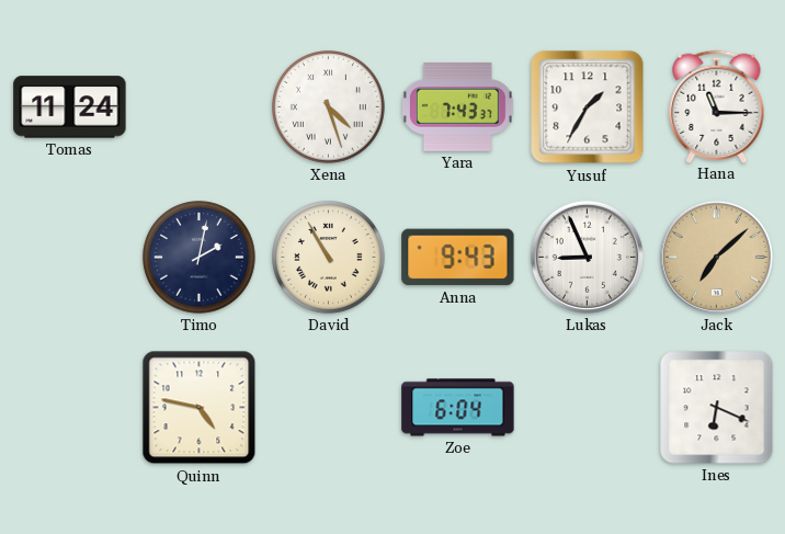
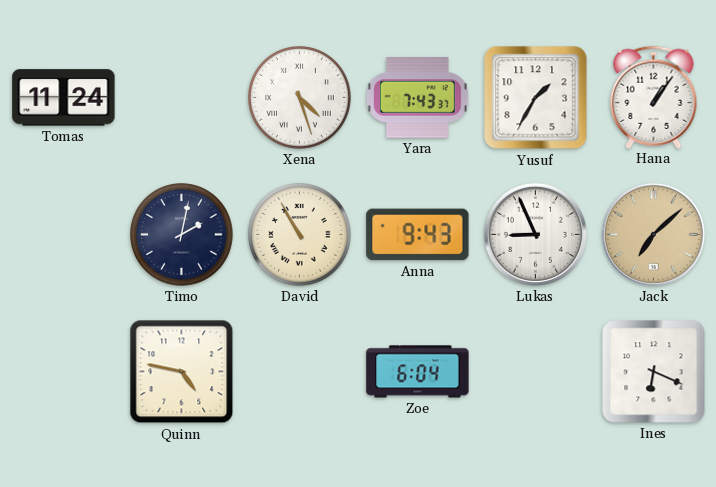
Hana: 11:15 -> 1:06
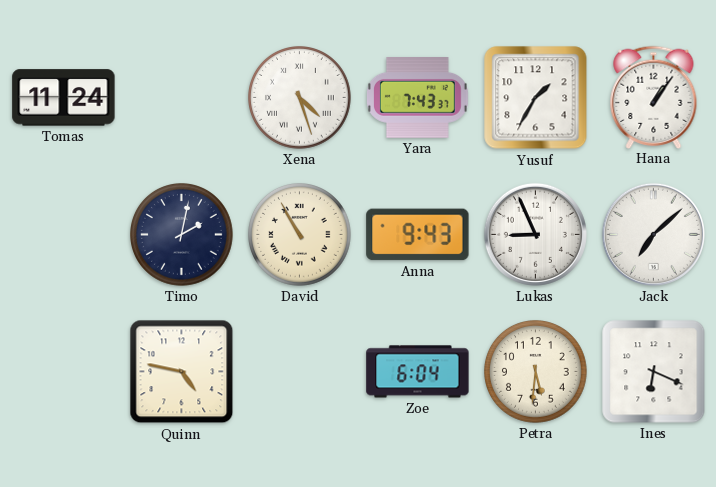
Jack dial: champagne -> white
Petra: none -> 5:31
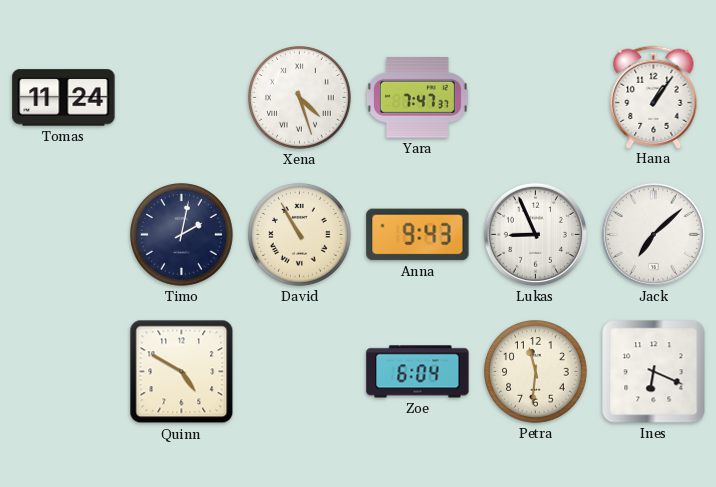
Yara: 7:43 -> 7:47
Yusuf: 1:35 -> none
Quinn: 4:47 -> 4:50
Petra: 5:31 -> 11:31
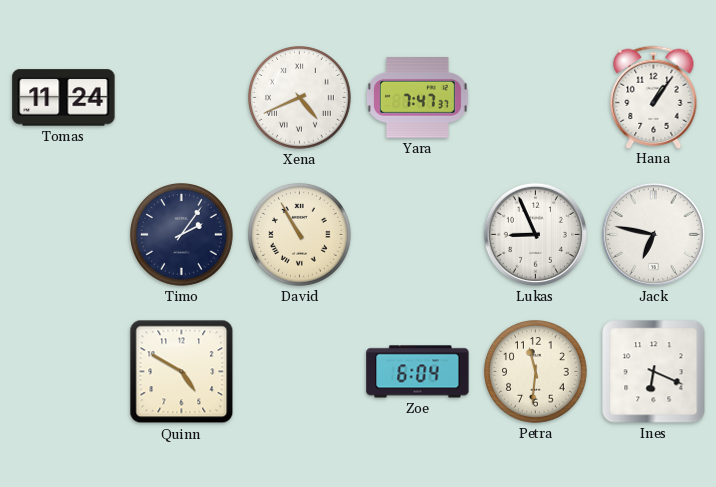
Xena: 4:27 -> 4:41
Timo: 2:02 -> 2:06
Anna: 9:43 -> none
Jack: 7:08 -> 6:47
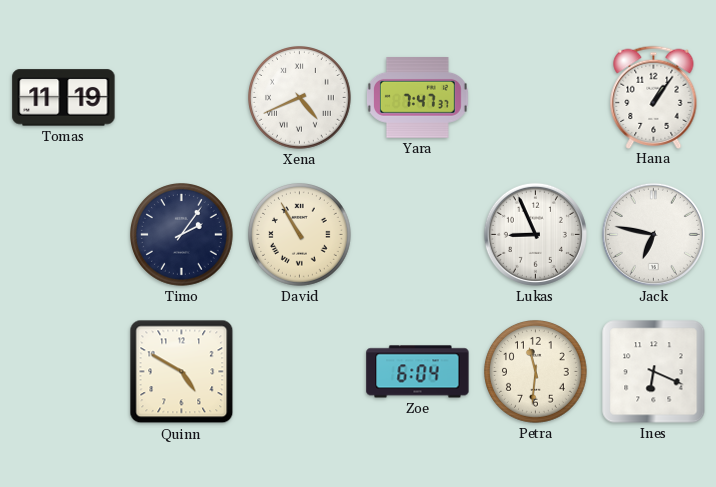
Tomas: 11:24 -> 11:19
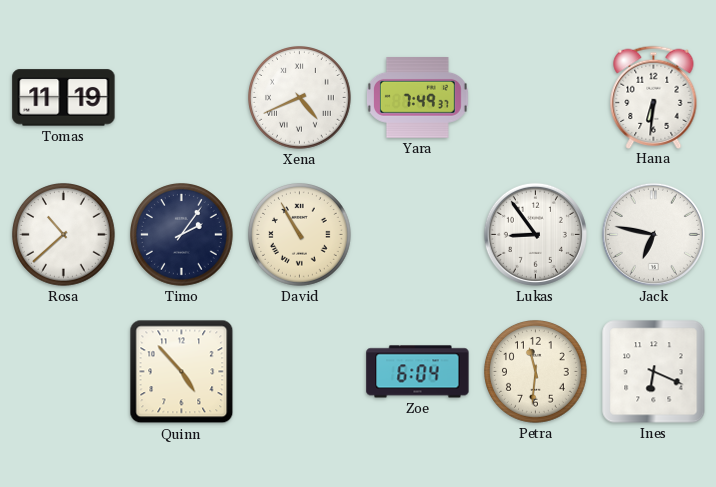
Yara: 7:47 -> 7:49
Hana: 1:06 -> 6:31
Rosa: none -> 10:38
Lukas: 8:56 -> 8:54
Quinn: 4:50 -> 4:53
